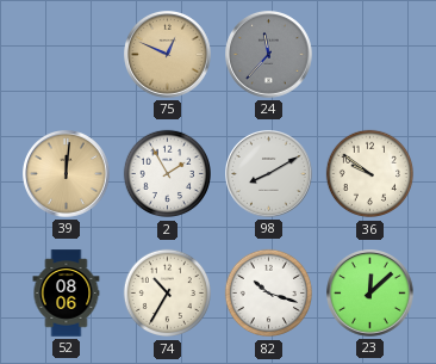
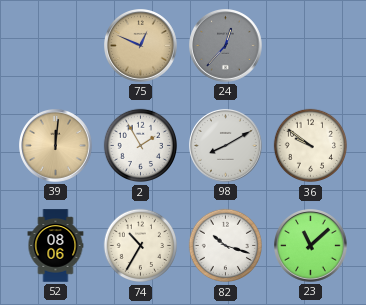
24: 11:37 -> 12:37
23: 12:08 -> 11:08
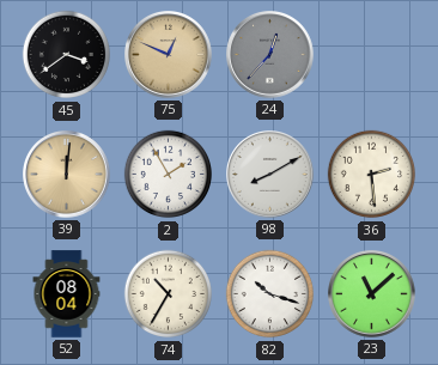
45: none -> 3:39
36: 9:51 -> 2:29
52: 08:06 -> 08:04
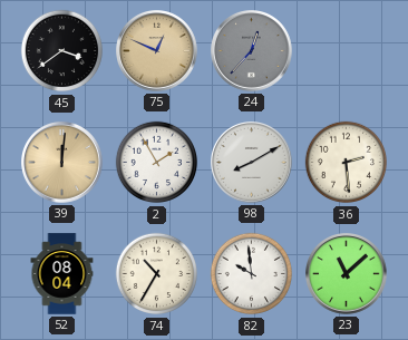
82: 10:18 -> 9:59
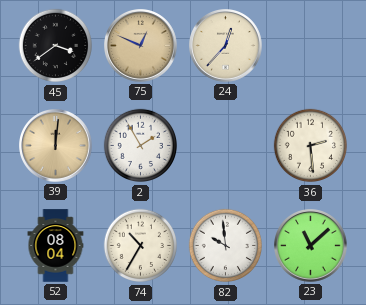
24 dial: grey -> cream
98: 8:10 -> none
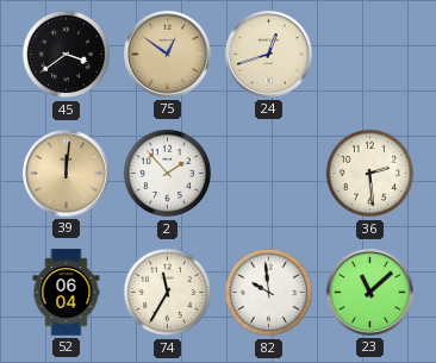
75: 12:49 -> 12:51
24: 12:37 -> 12:42
2: 1:55 -> 1:53
52: 08:04 -> 06:04
74: 10:35 -> 11:35
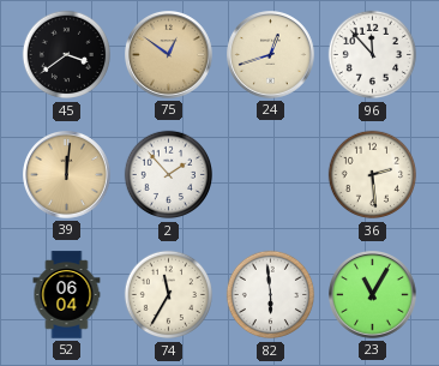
96: none -> 11:53
82: 9:59 -> 5:59
23: 11:08 -> 11:05
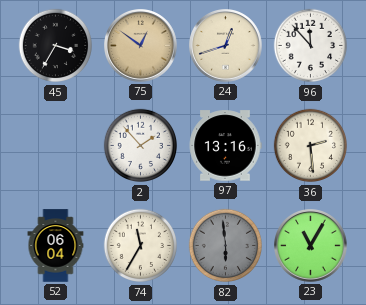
45: 3:39 -> 3:35
39: 12:01 -> none
97: none -> 13:16
82 dial: white -> grey
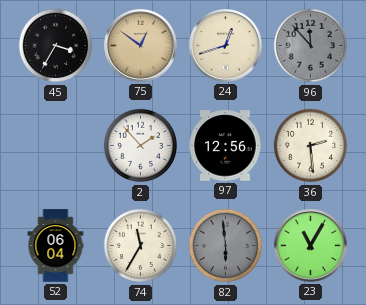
96 dial: white -> grey
97: 13:16 -> 12:56
